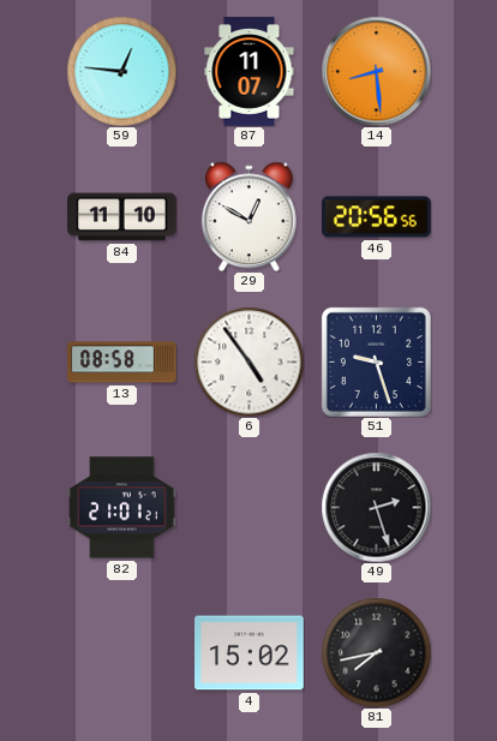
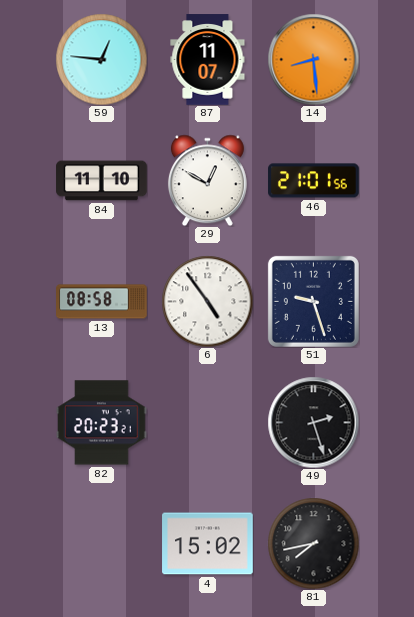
46: 20:56 -> 21:01
82: 21:01 -> 20:23
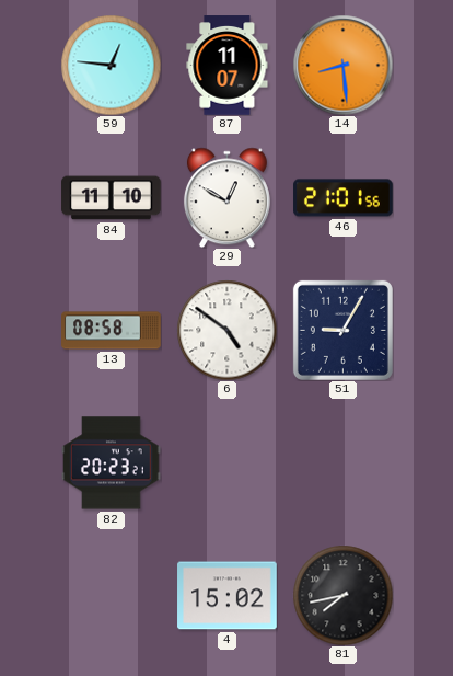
6: 4:54 -> 4:51
51: 9:27 -> 9:05
49: 2:27 -> none
